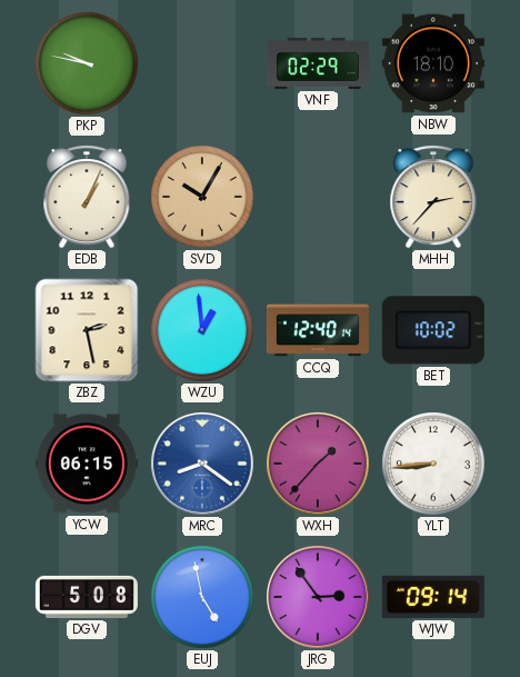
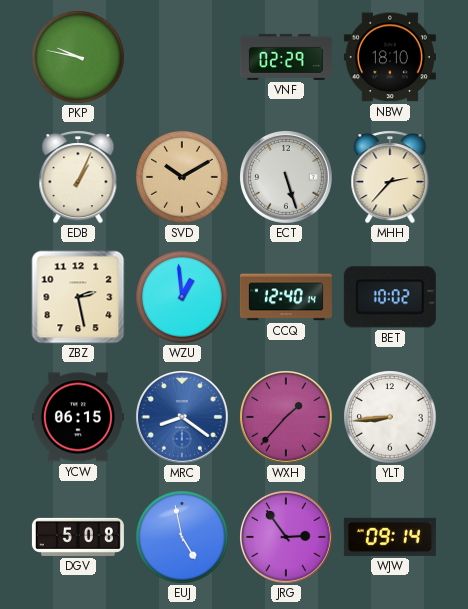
SVD: 10:05 -> 10:10
ECT: none -> 5:27
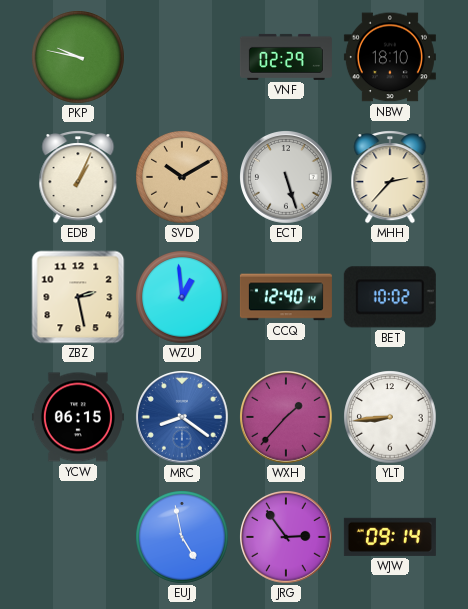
DGV: 5:08 -> none
